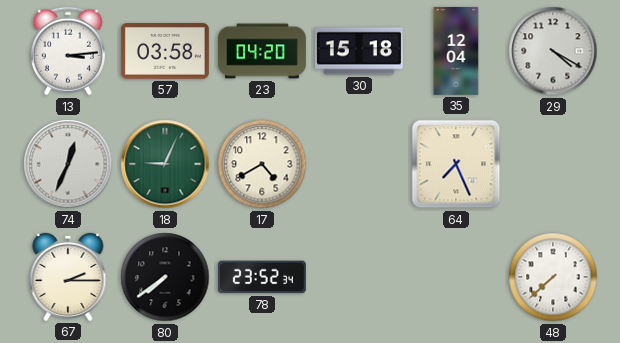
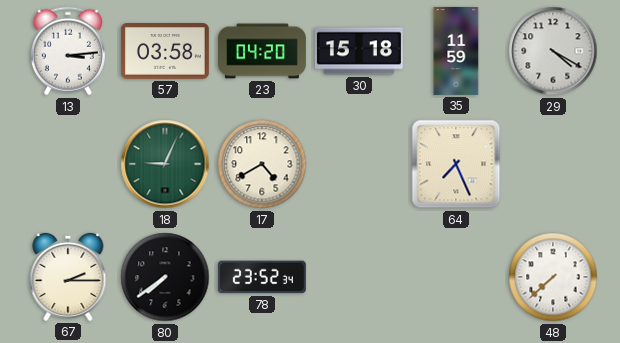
35: 12:04 -> 11:59
74: 12:34 -> none
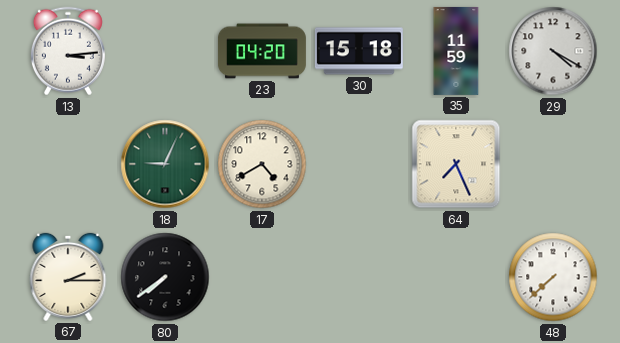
57: 03:58 -> none
78: 23:52 -> none
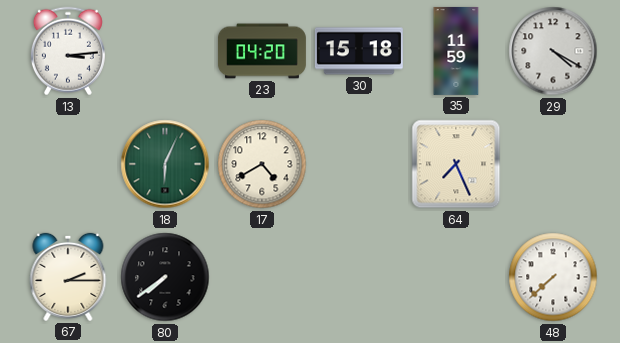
18: 9:04 -> 6:04
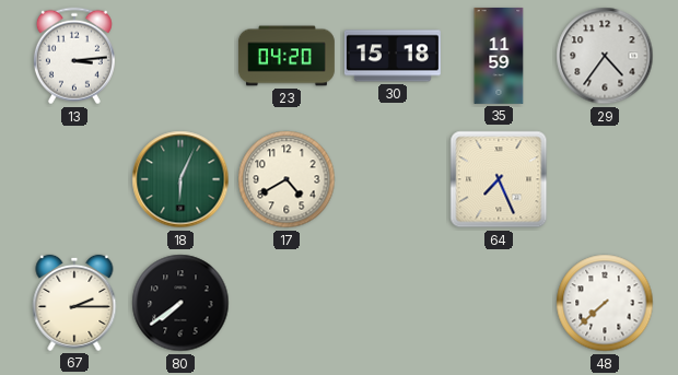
29: 4:20 -> 4:36
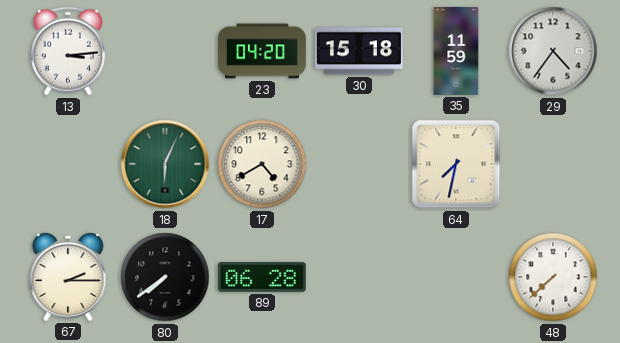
64: 7:26 -> 7:32
89: none -> 06:28
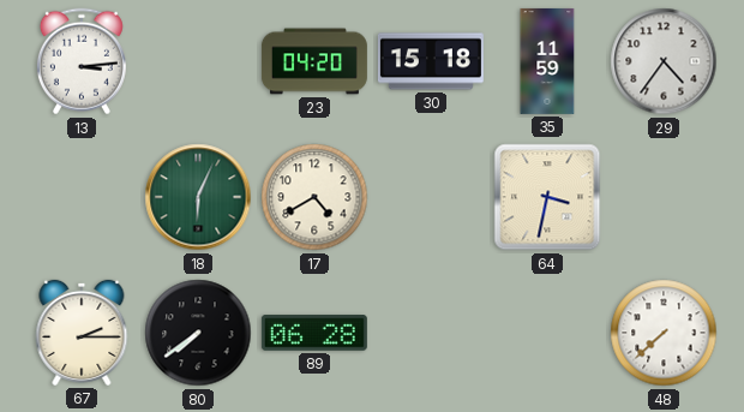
64: 7:32 -> 3:32
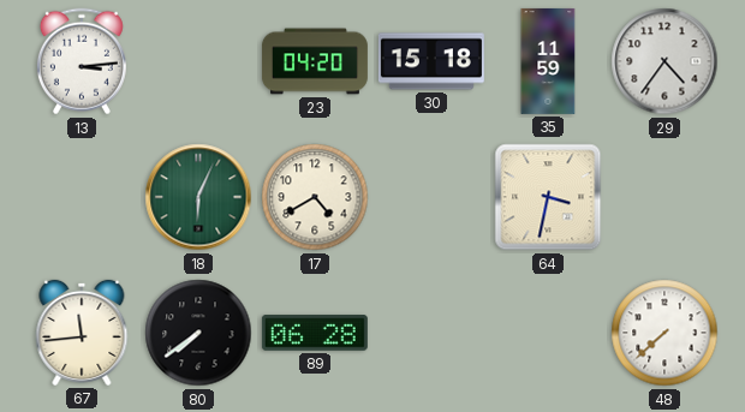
67: 2:15 -> 11:44
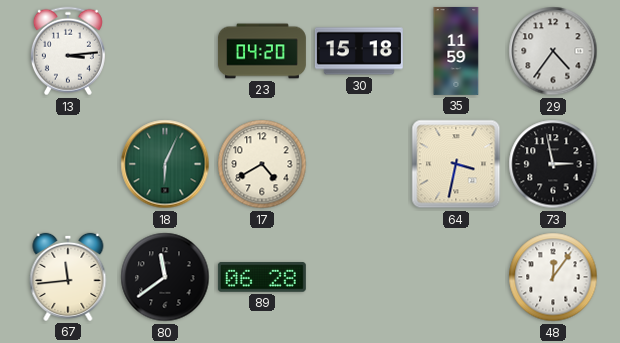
73: none -> 2:58
80: 7:39 -> 11:39
48: 7:38 -> 12:06
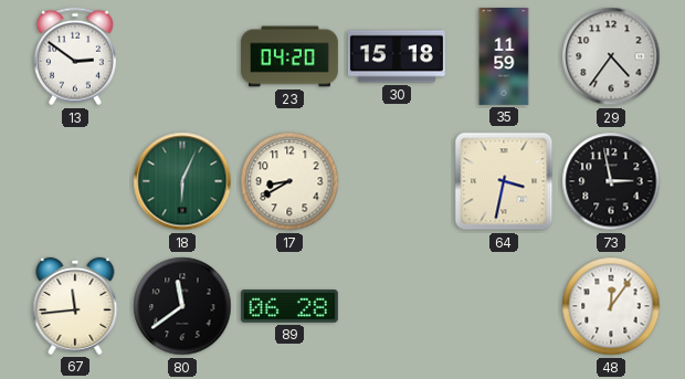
13: 3:14 -> 2:51
17: 4:40 -> 8:40
